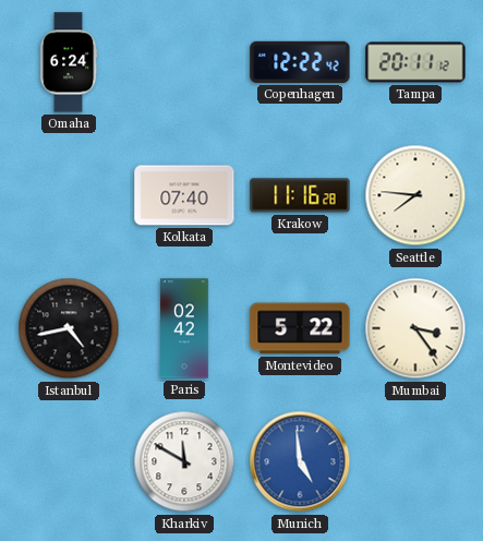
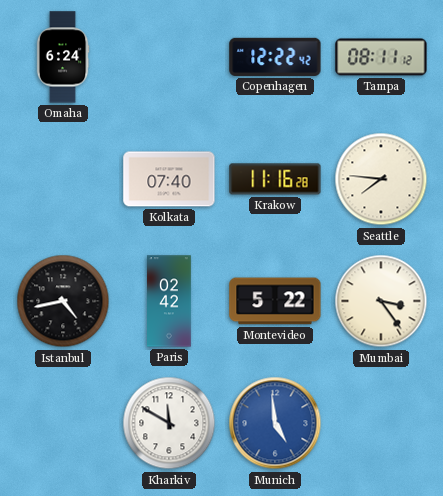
Tampa: 20:11 -> 08:11
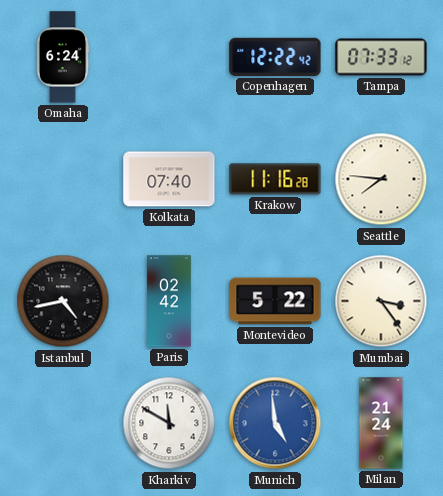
Tampa: 08:11 -> 07:33
Milan: none -> 21:24
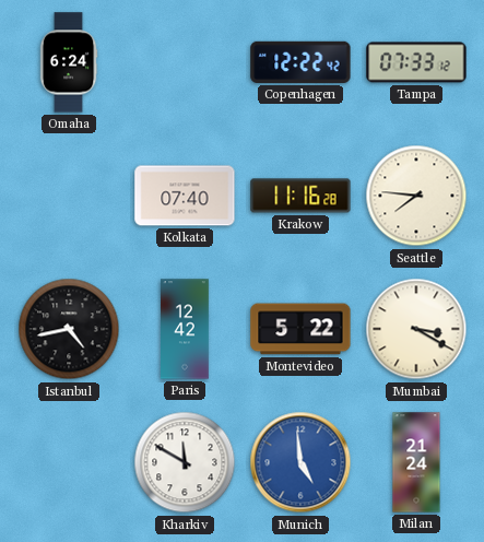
Paris: 02:42 -> 12:42
Mumbai: 3:24 -> 3:20
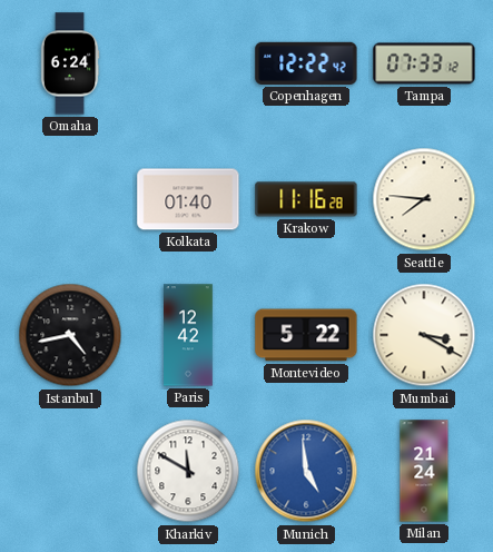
Kolkata: 07:40 -> 01:40
